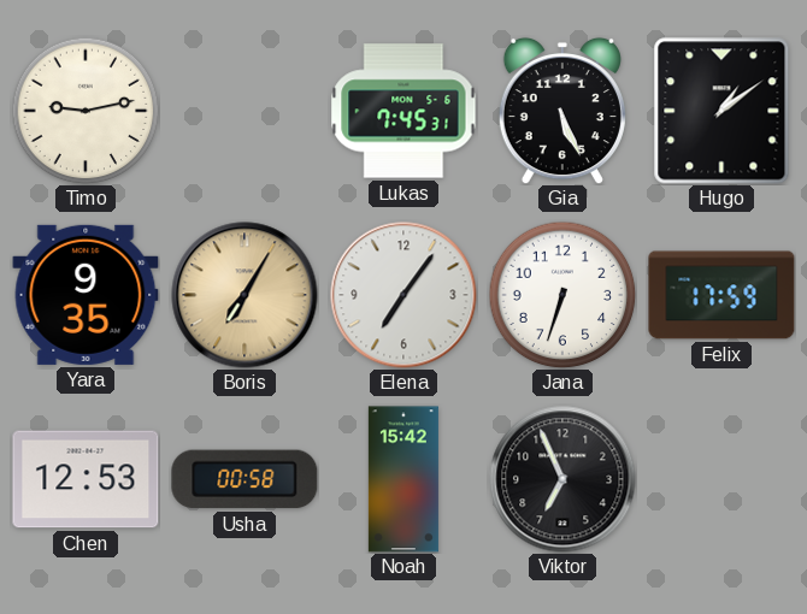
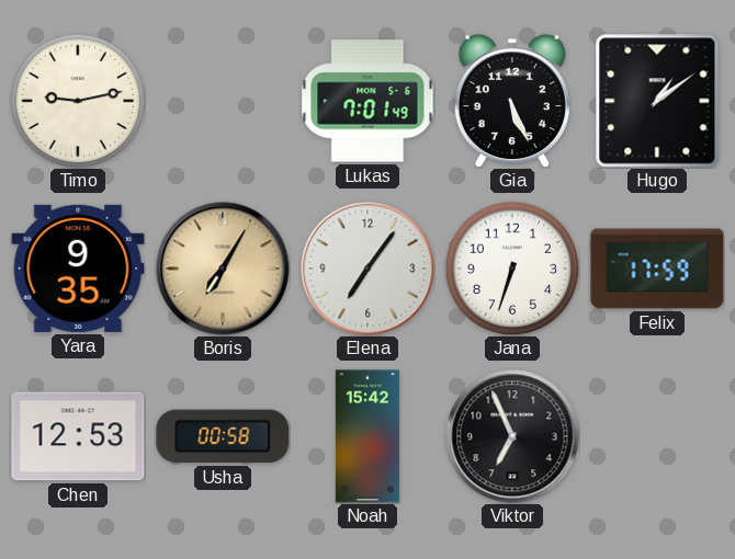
Lukas: 7:45 -> 7:01
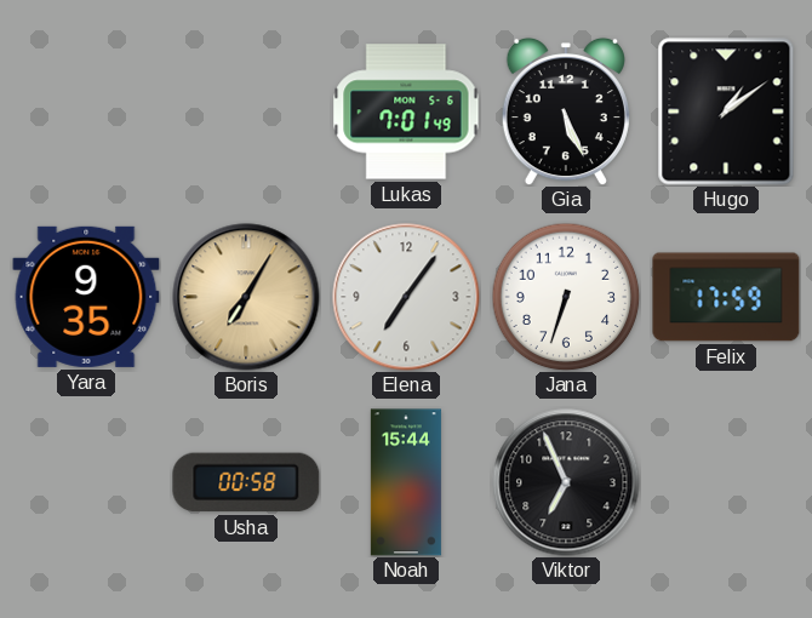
Timo: 9:13 -> none
Chen: 12:53 -> none
Noah: 15:42 -> 15:44
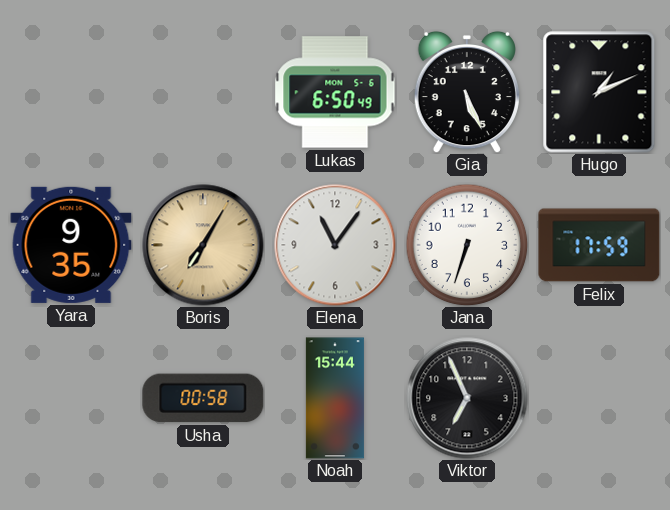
Lukas: 7:01 -> 6:50
Hugo: 1:09 -> 1:11
Elena: 7:06 -> 11:06
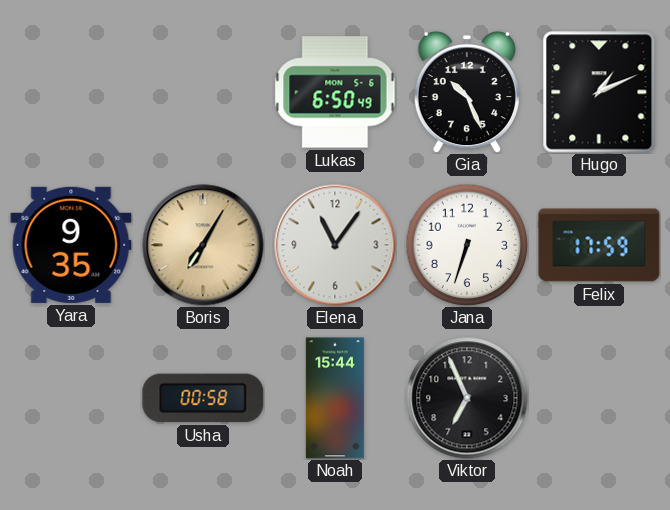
Gia: 5:26 -> 10:26
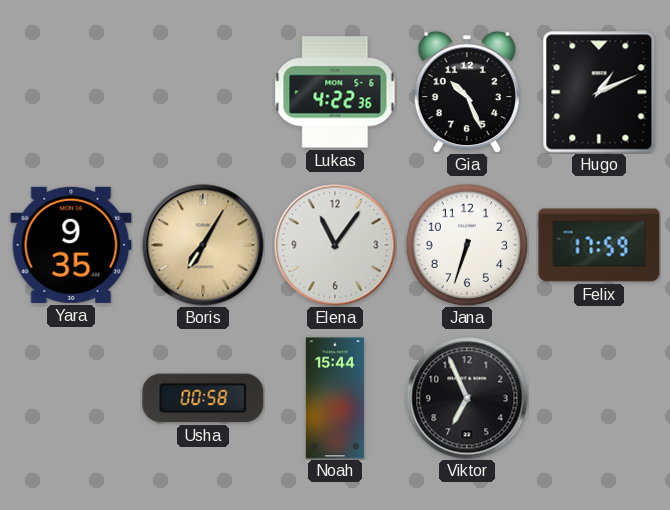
Lukas: 6:50 -> 4:22
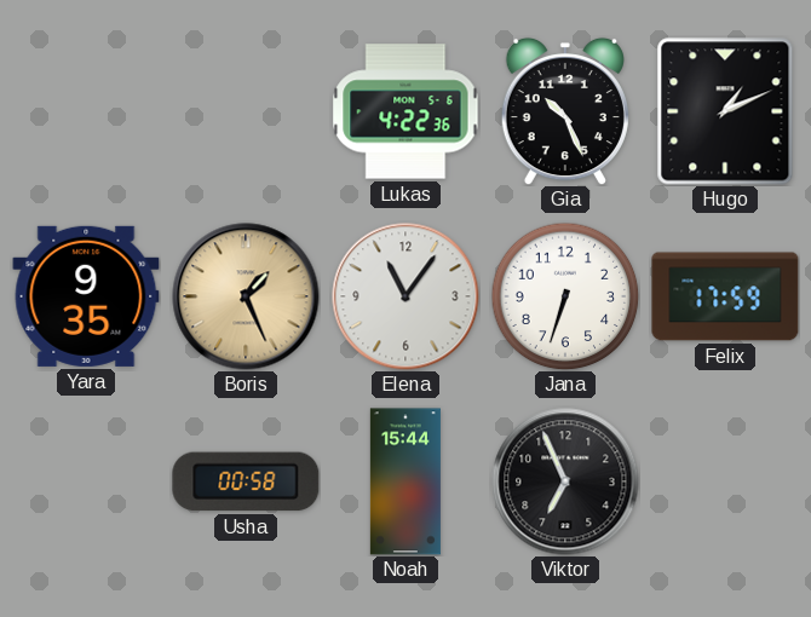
Boris: 7:05 -> 1:26
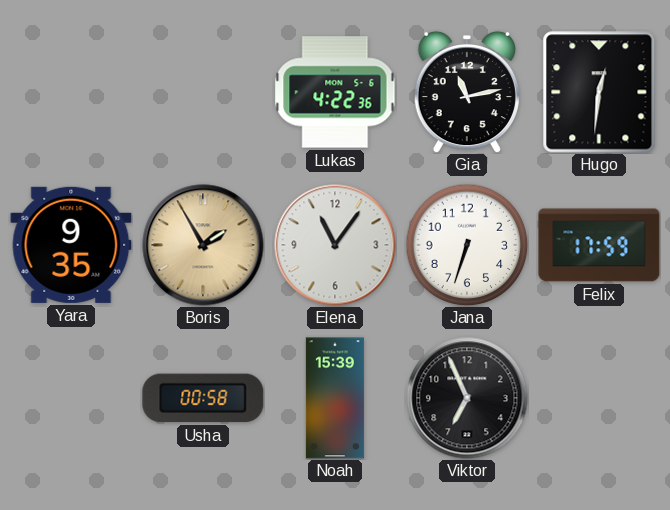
Gia: 10:26 -> 11:13
Hugo: 1:11 -> 12:31
Boris: 1:26 -> 1:55
Noah: 15:44 -> 15:39
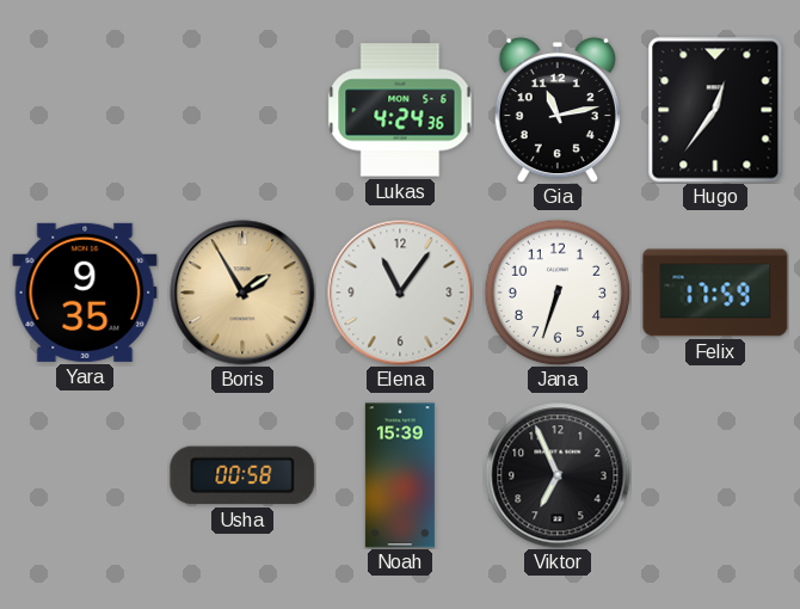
Lukas: 4:22 -> 4:24
Hugo: 12:31 -> 12:36
